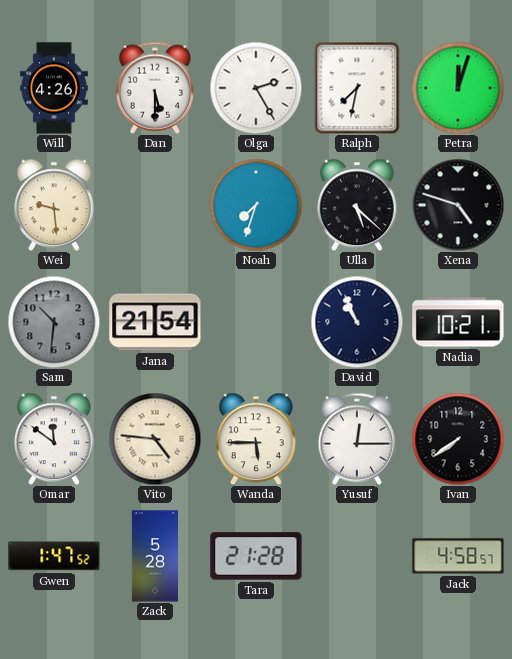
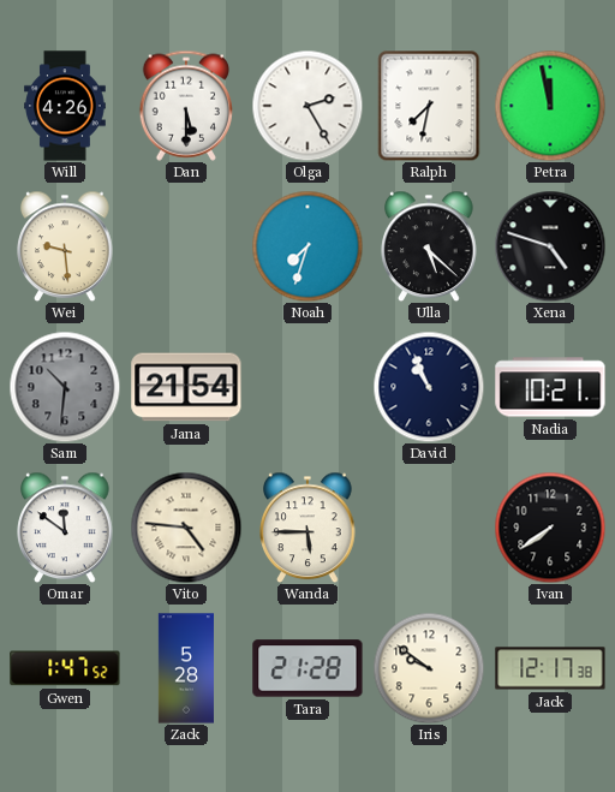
Petra: 12:03 -> 11:58
Yusuf: 12:15 -> none
Iris: none -> 9:51
Jack: 4:58 -> 12:17
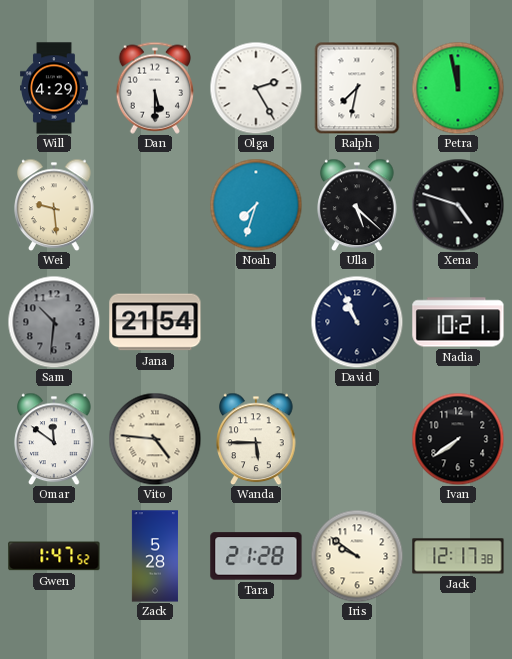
Will: 4:26 -> 4:29
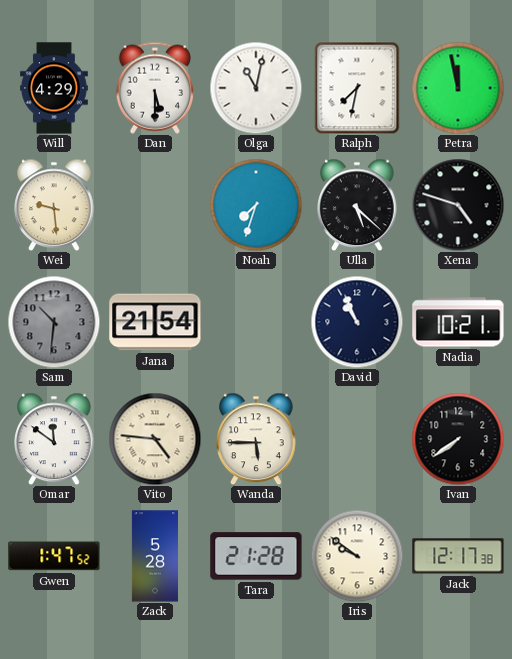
Olga: 2:25 -> 11:02
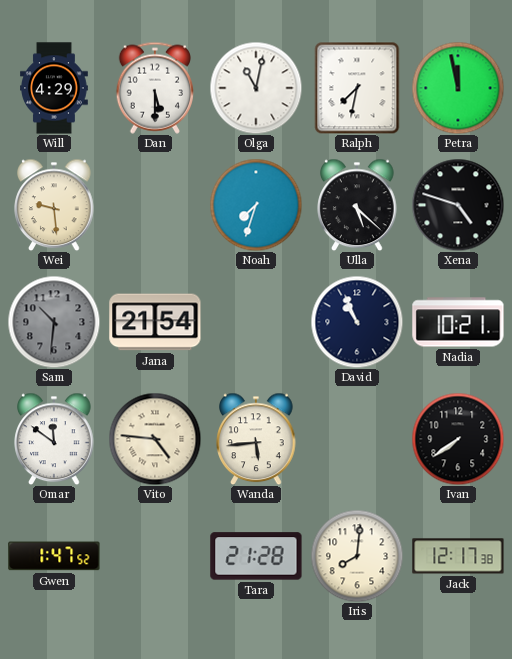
Wanda: 5:45 -> 5:44
Zack: 5:28 -> none
Iris: 9:51 -> 8:01
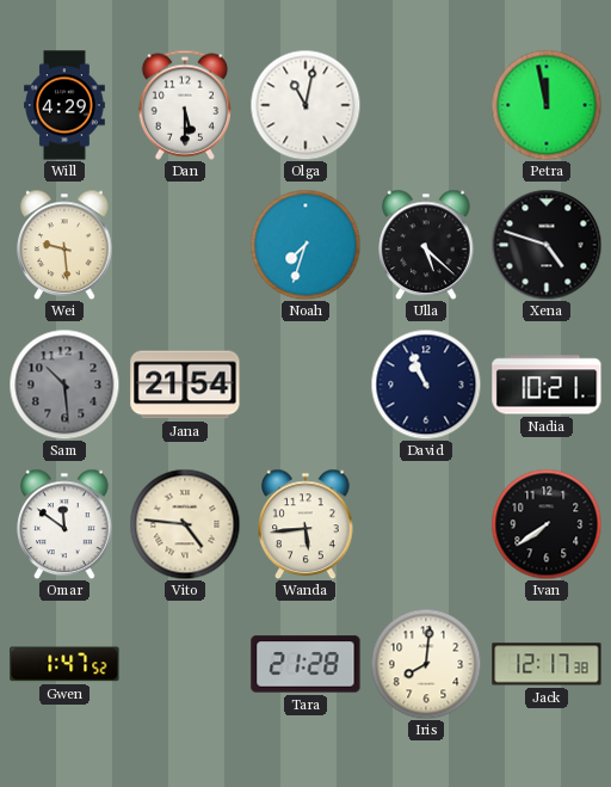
Ralph: 7:32 -> none
Sam: 10:31 -> 10:29
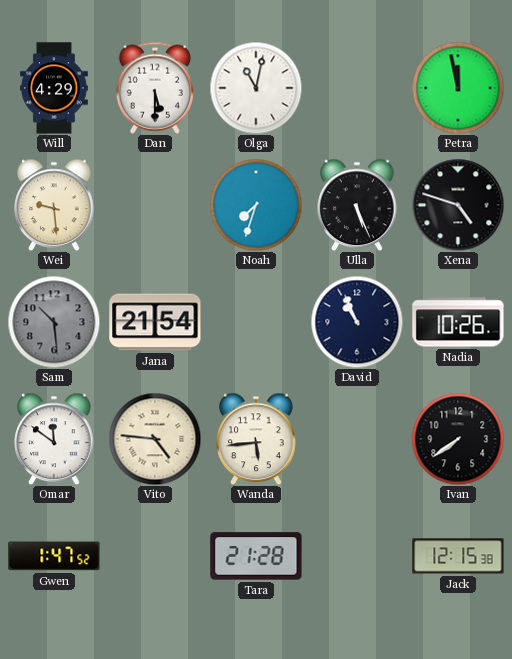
Ulla: 5:22 -> 5:26
Nadia: 10:21 -> 10:26
Iris: 8:01 -> none
Jack: 12:17 -> 12:15
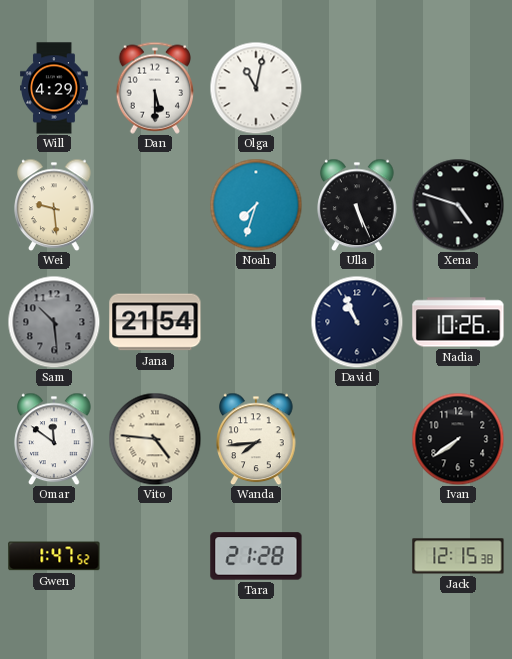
Petra: 11:58 -> none
Wanda: 5:44 -> 7:44
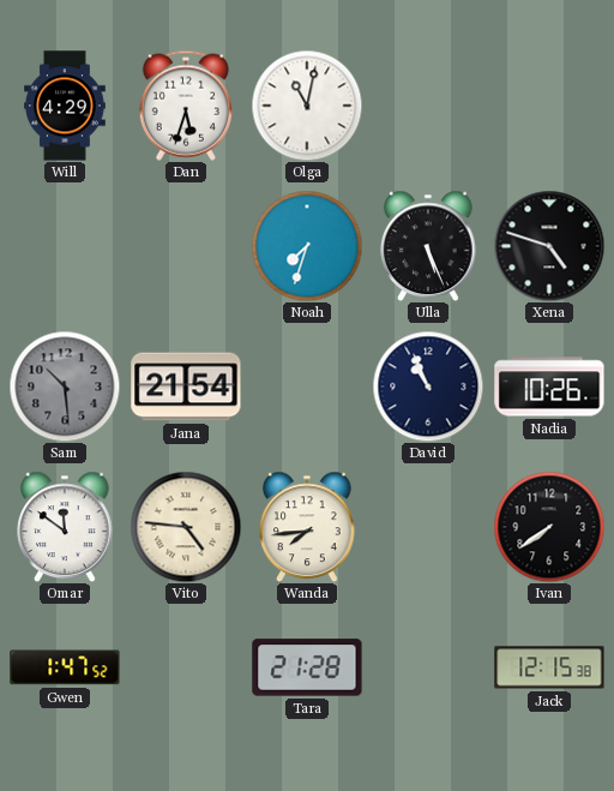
Dan: 5:30 -> 5:33
Wei: 9:29 -> none
